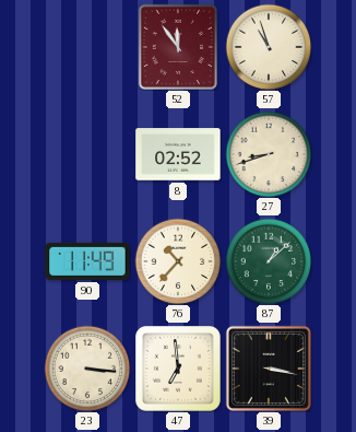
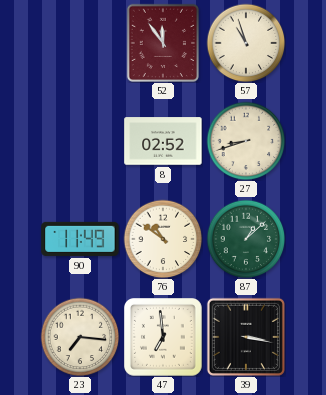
76: 10:37 -> 10:51
23: 3:16 -> 7:16
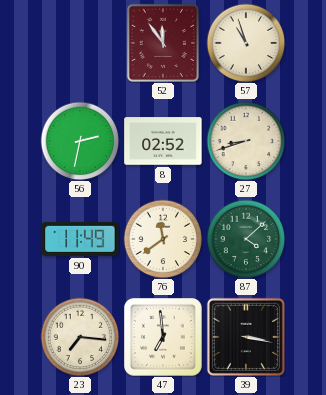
56: none -> 2:32
76: 10:51 -> 11:39
87: 1:08 -> 4:08
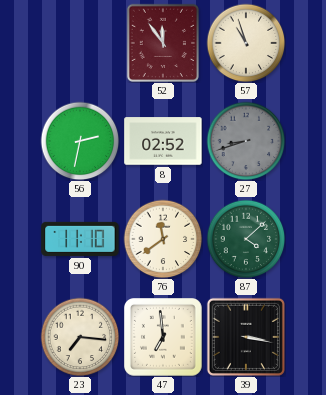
27 dial: cream -> grey
90: 11:49 -> 11:10
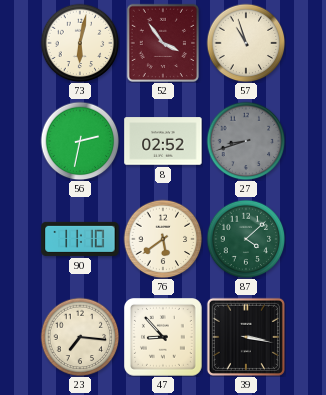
73: none -> 6:02
52: 11:54 -> 3:54
76: 11:39 -> 5:39
47: 6:59 -> 8:53
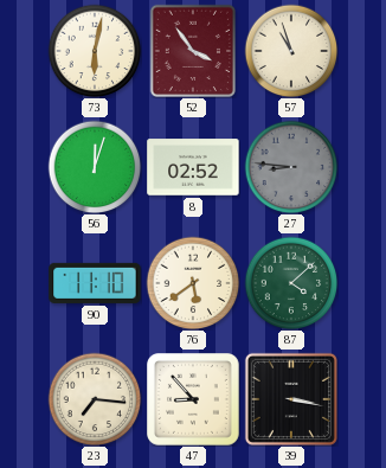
56: 2:32 -> 12:03
27: 8:42 -> 8:46
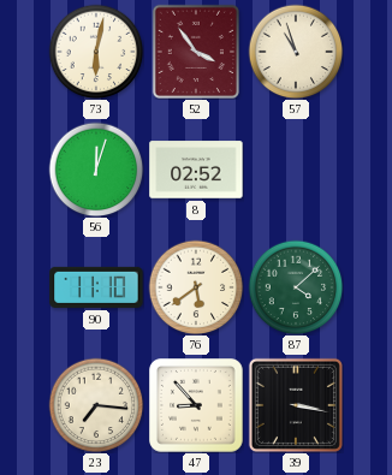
27: 8:46 -> none
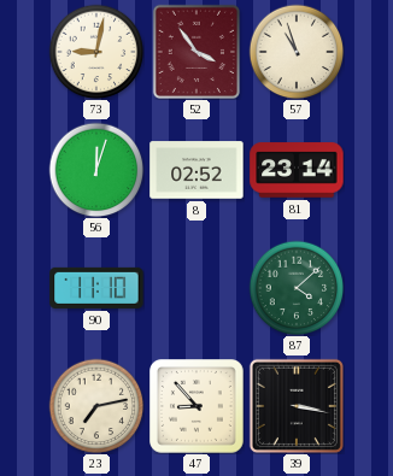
73: 6:02 -> 9:02
81: none -> 23:14
76: 5:39 -> none
23: 7:16 -> 7:13
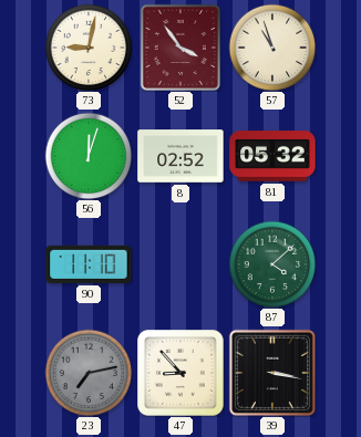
81: 23:14 -> 05:32
23 dial: cream -> grey
